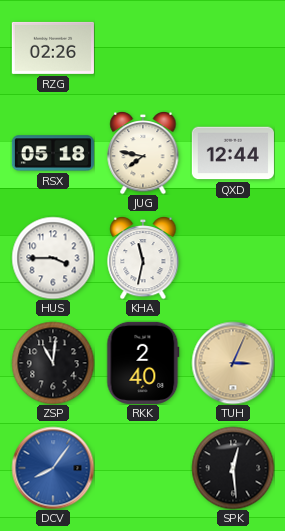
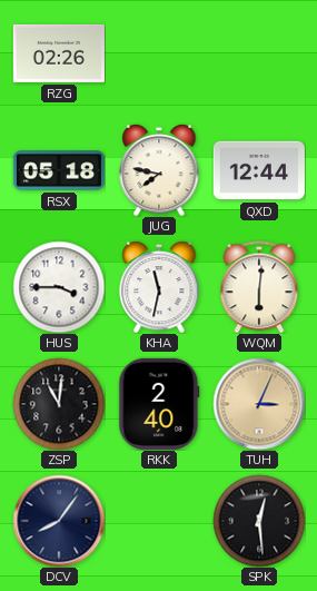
WQM: none -> 6:01
DCV dial: blue -> navy
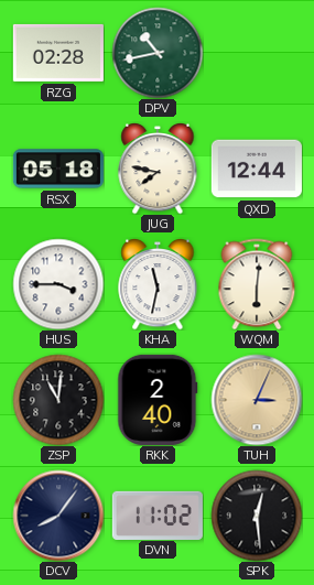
RZG: 02:26 -> 02:28
DPV: none -> 10:43
DVN: none -> 11:02
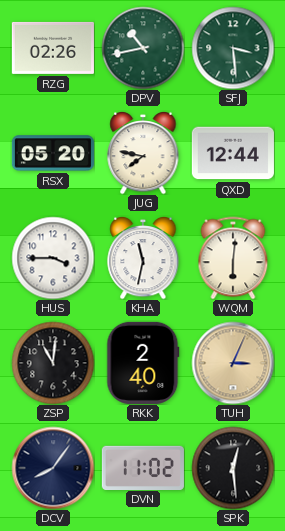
RZG: 02:28 -> 02:26
SFJ: none -> 3:29
RSX: 05:18 -> 05:20
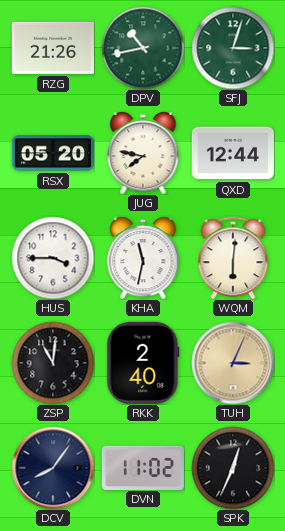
RZG: 02:26 -> 21:26
SFJ: 3:29 -> 3:03
SPK: 12:29 -> 12:34
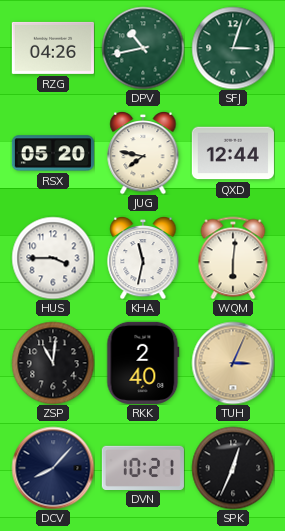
RZG: 21:26 -> 04:26
DCV: 8:06 -> 8:07
DVN: 11:02 -> 10:21
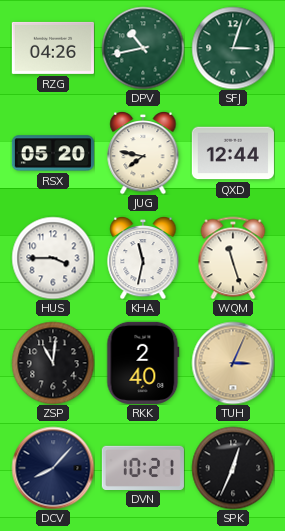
WQM: 6:01 -> 11:27
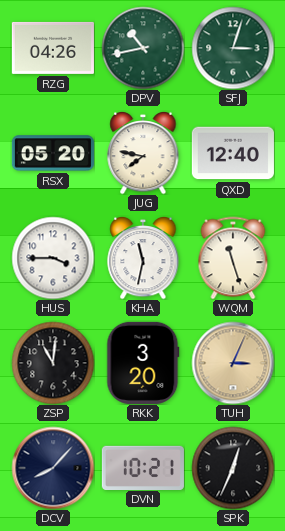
QXD: 12:44 -> 12:40
RKK: 2:40 -> 3:20
